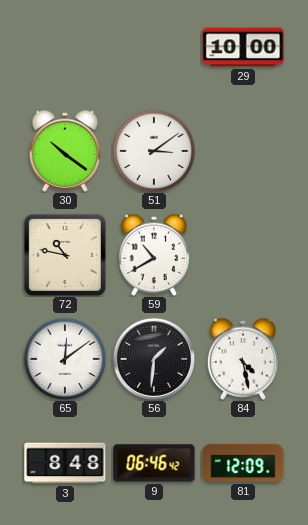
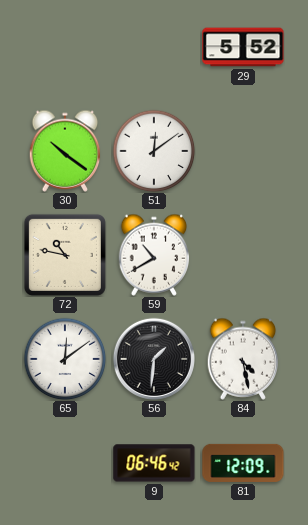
29: 10:00 -> 5:52
51: 3:09 -> 12:09
3: 8:48 -> none
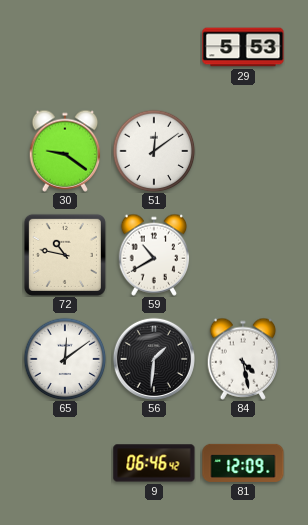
29: 5:52 -> 5:53
30: 10:21 -> 9:21
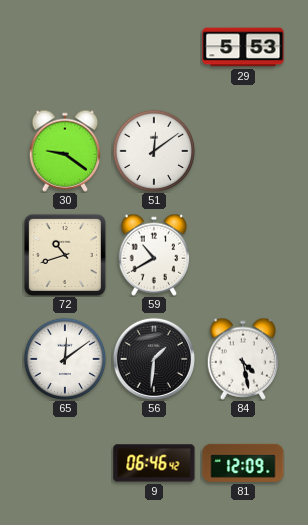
72: 10:47 -> 10:42
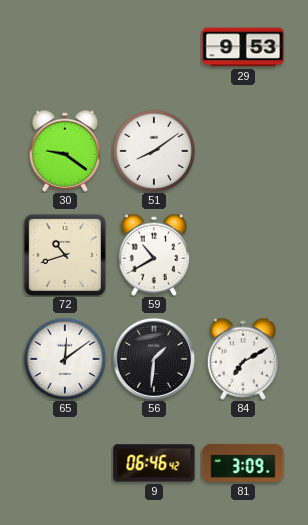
29: 5:53 -> 9:53
51: 12:09 -> 8:09
84: 4:28 -> 7:10
81: 12:09 -> 3:09
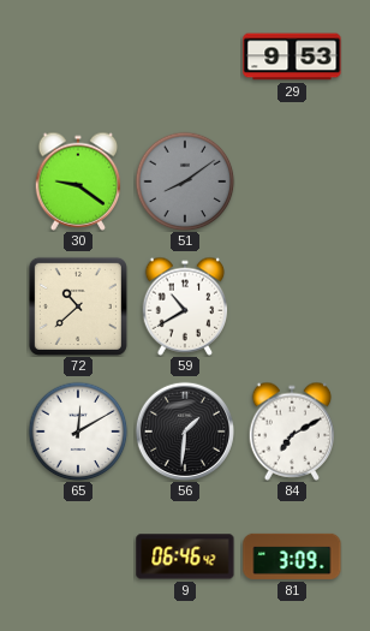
51 dial: white -> grey
72: 10:42 -> 10:38
65: 12:09 -> 12:10
